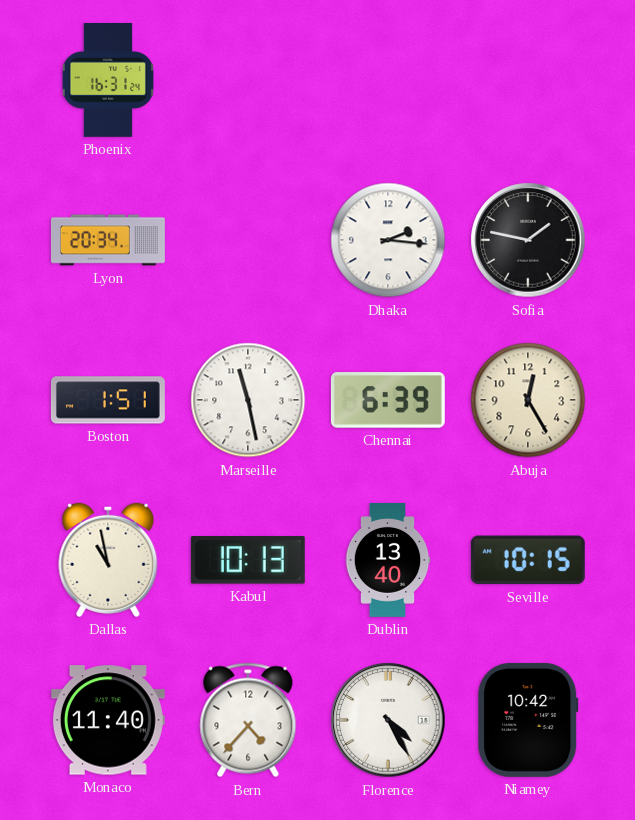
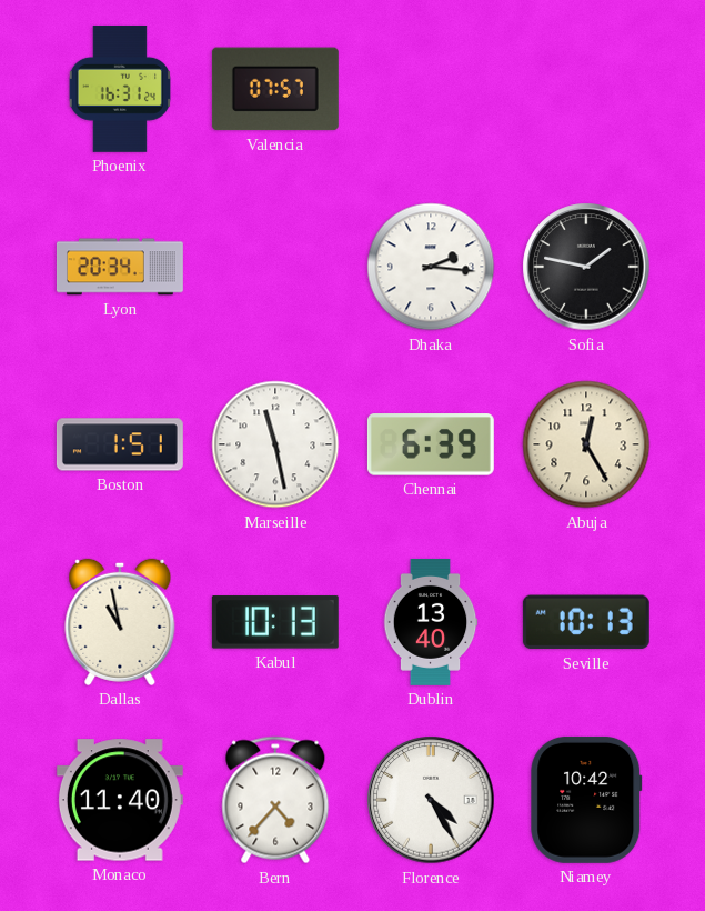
Valencia: none -> 07:57
Seville: 10:15 -> 10:13
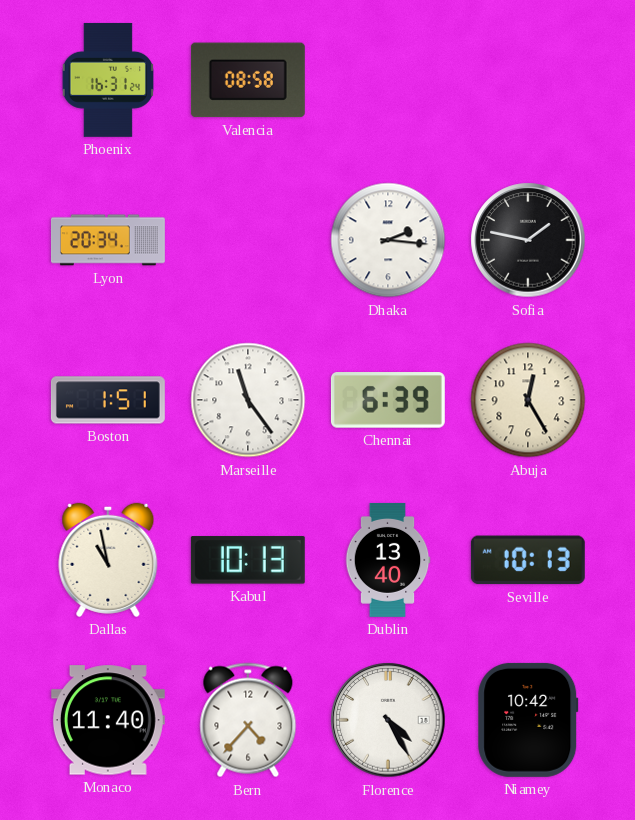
Valencia: 07:57 -> 08:58
Marseille: 11:28 -> 11:24
